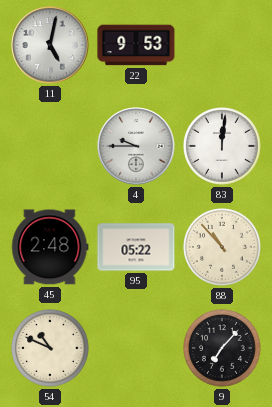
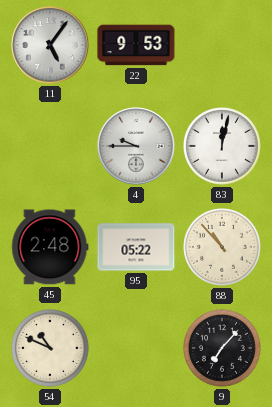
11: 5:02 -> 5:06
83: 12:01 -> 12:02
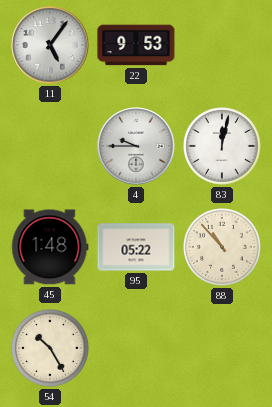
45: 2:48 -> 1:48
54: 10:49 -> 10:25
9: 7:07 -> none
